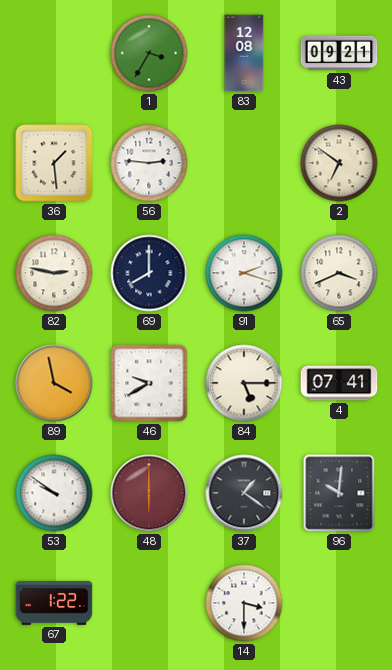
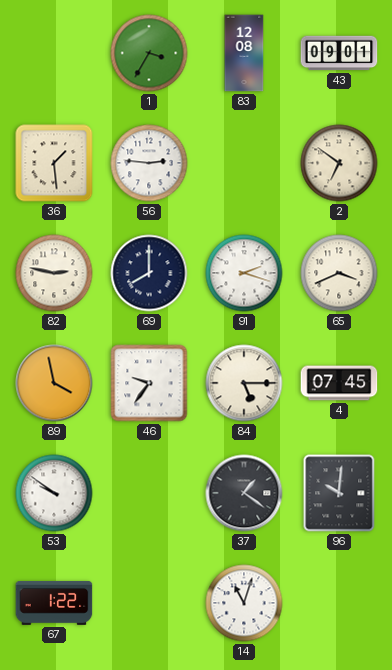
43: 09:21 -> 09:01
46: 9:40 -> 9:36
4: 07:41 -> 07:45
48: 6:00 -> none
14: 3:30 -> 11:03
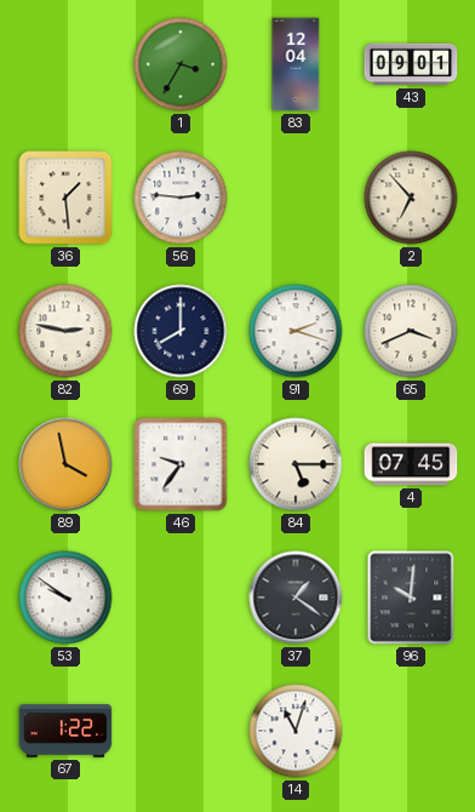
83: 12:08 -> 12:04
2: 6:51 -> 6:53
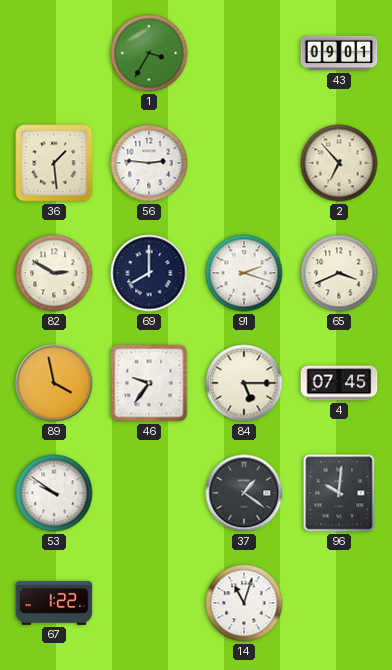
83: 12:04 -> none
82: 2:47 -> 2:50
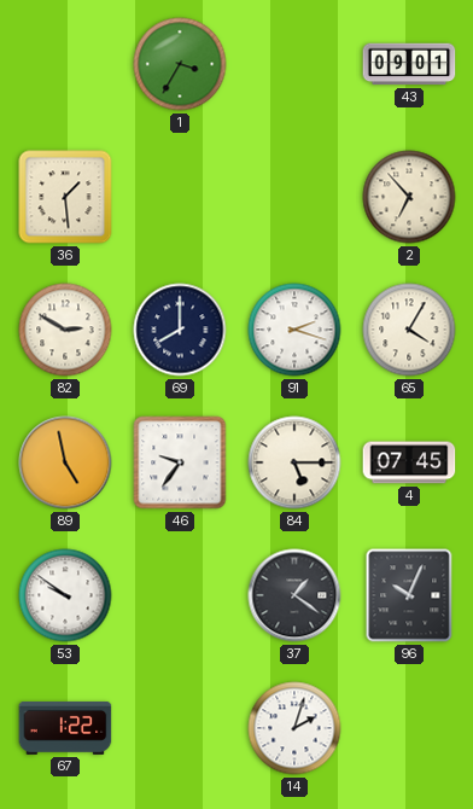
56: 2:46 -> none
65: 3:41 -> 4:05
89: 3:58 -> 4:58
96: 10:01 -> 10:04
14: 11:03 -> 2:03
